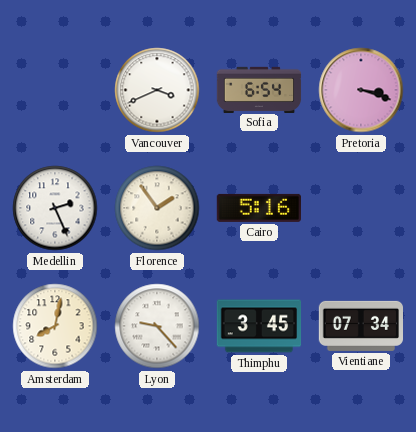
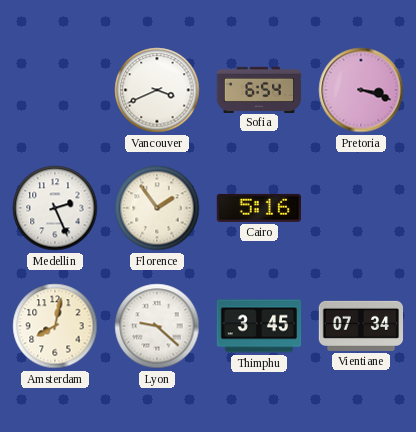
Lyon: 9:23 -> 9:22
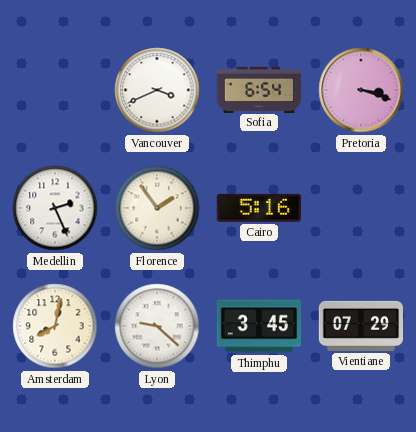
Vientiane: 07:34 -> 07:29
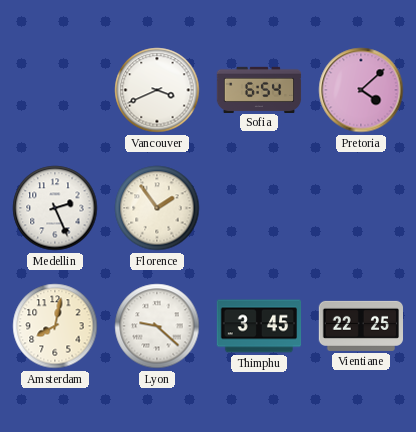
Pretoria: 3:18 -> 4:08
Cairo: 5:16 -> none
Vientiane: 07:29 -> 22:25
